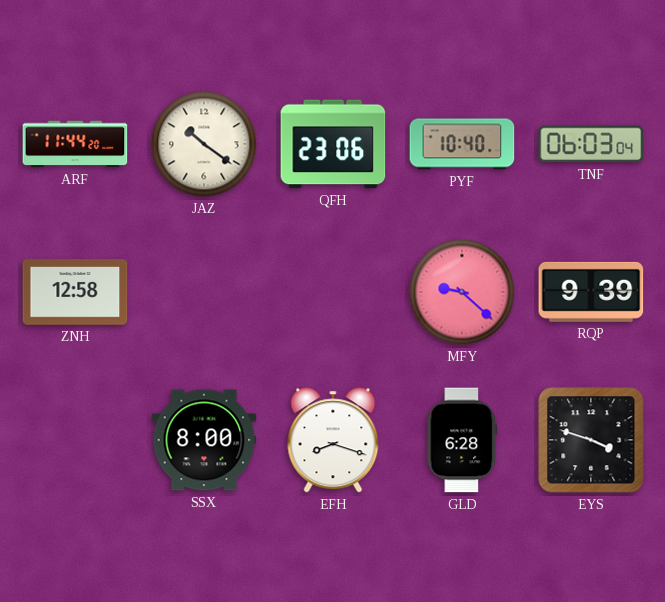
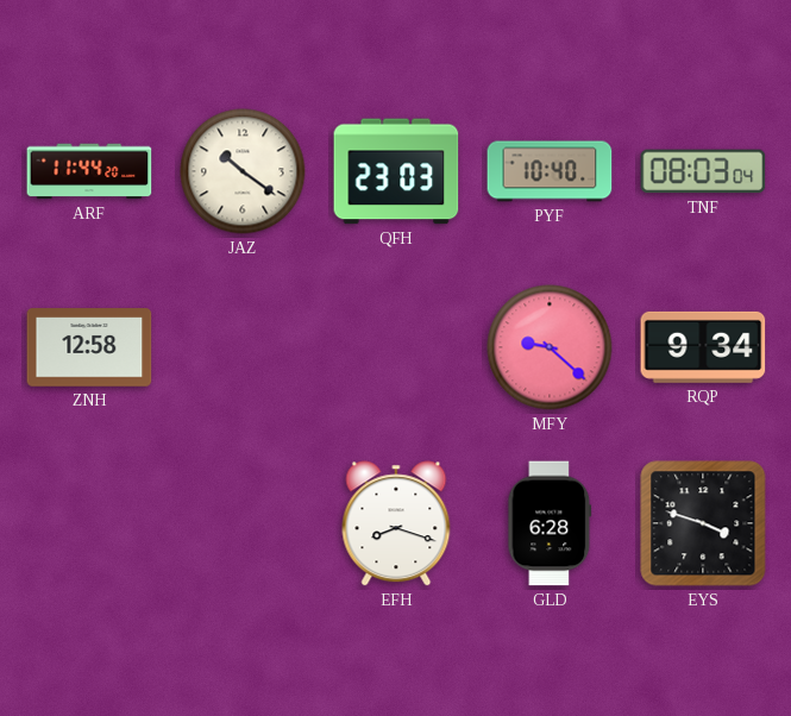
QFH: 23:06 -> 23:03
TNF: 06:03 -> 08:03
RQP: 9:39 -> 9:34
SSX: 8:00 -> none
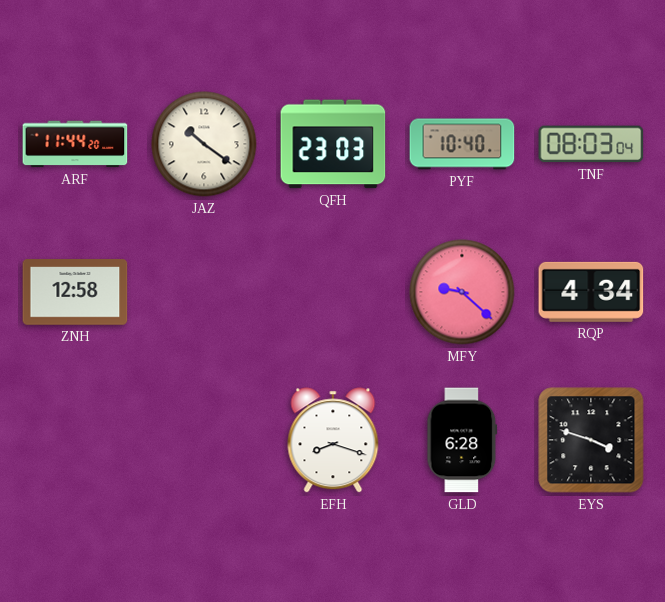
RQP: 9:34 -> 4:34
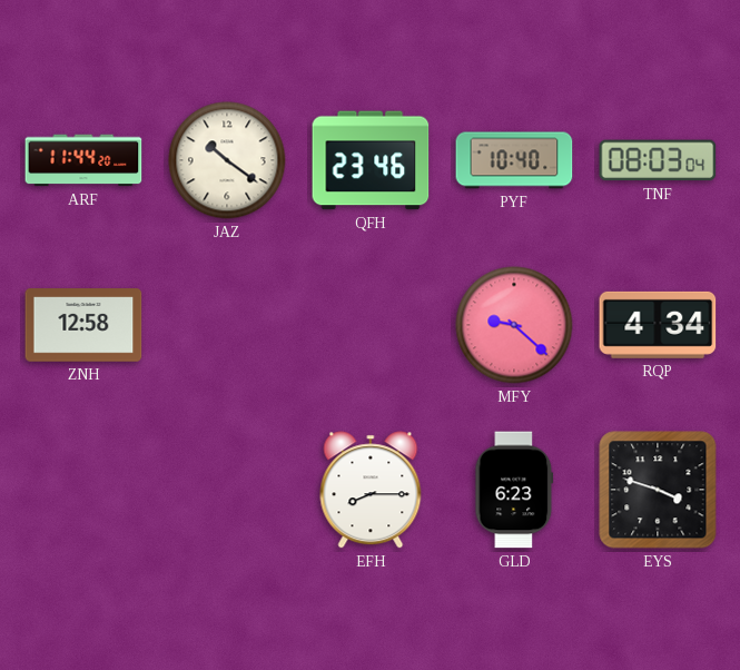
QFH: 23:03 -> 23:46
EFH: 8:18 -> 8:15
GLD: 6:28 -> 6:23
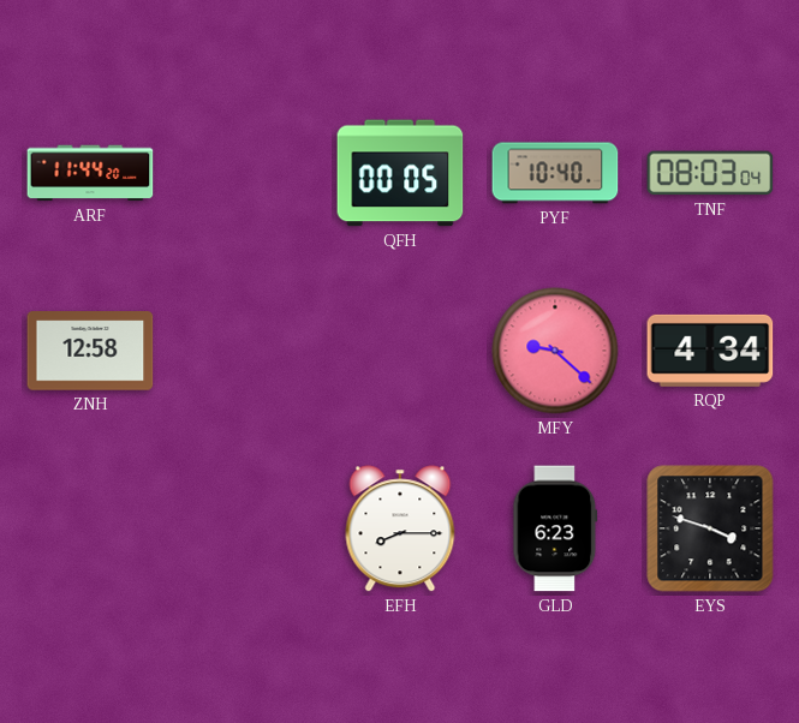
JAZ: 10:21 -> none
QFH: 23:46 -> 00:05
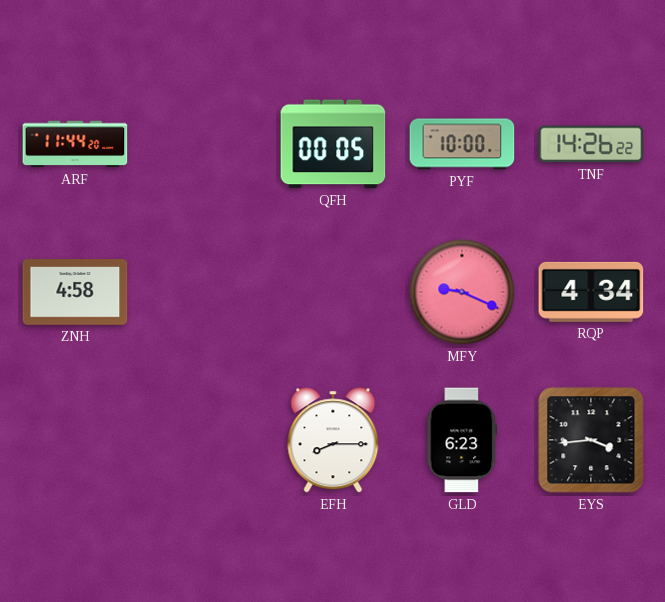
PYF: 10:40 -> 10:00
TNF: 08:03 -> 14:26
ZNH: 12:58 -> 4:58
MFY: 9:22 -> 9:19
EYS: 3:48 -> 3:44
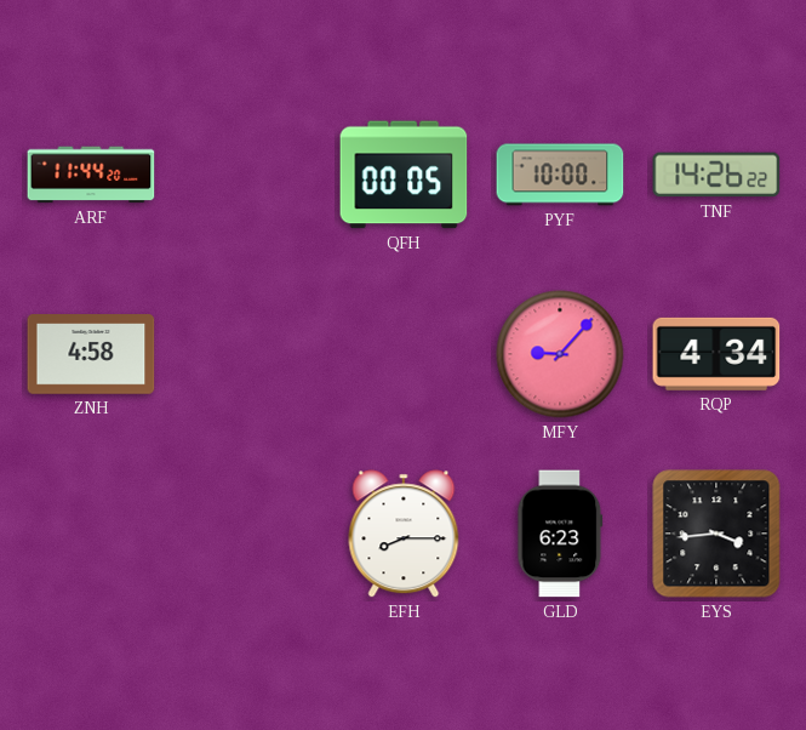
MFY: 9:19 -> 9:07
